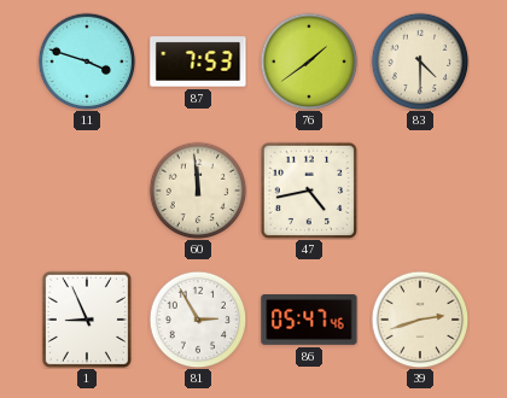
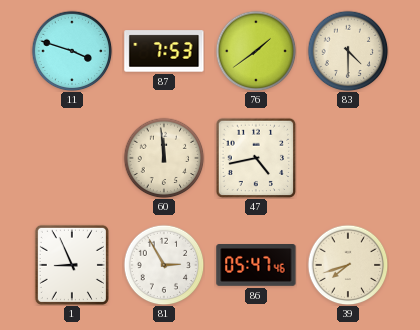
39: 2:42 -> 7:42
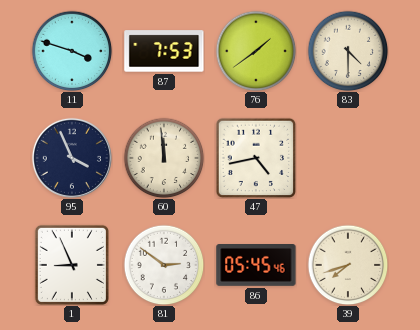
95: none -> 3:56
81: 2:55 -> 2:51
86: 05:47 -> 05:45
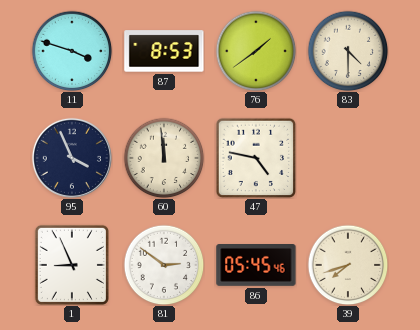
87: 7:53 -> 8:53
47: 4:43 -> 4:47
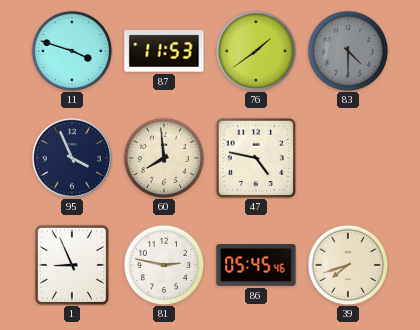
87: 8:53 -> 11:53
83 dial: cream -> grey
60: 11:59 -> 7:59
81: 2:51 -> 2:47
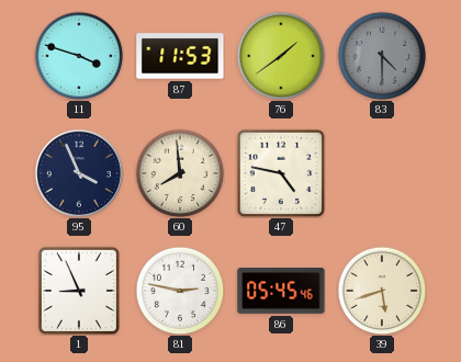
39: 7:42 -> 5:42
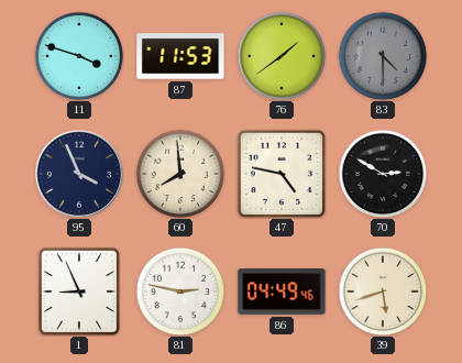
70: none -> 2:50
86: 05:45 -> 04:49
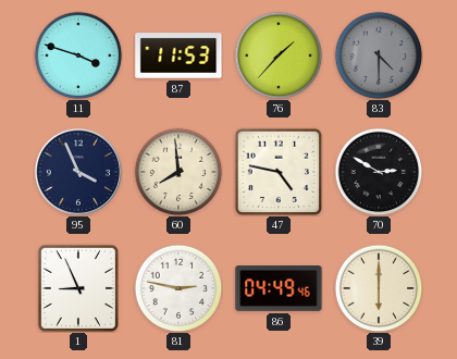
76: 1:39 -> 1:37
39: 5:42 -> 6:00
